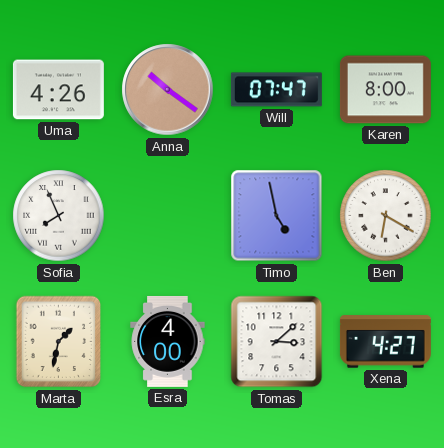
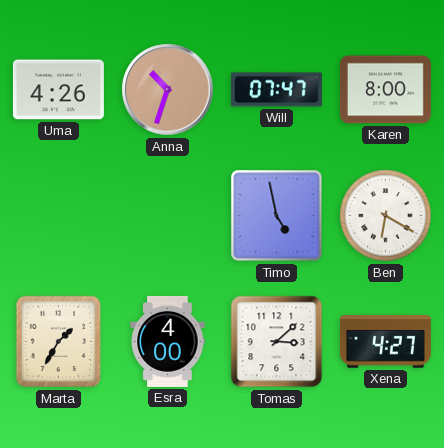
Anna: 10:21 -> 10:33
Sofia: 7:56 -> none
Marta: 1:32 -> 1:35
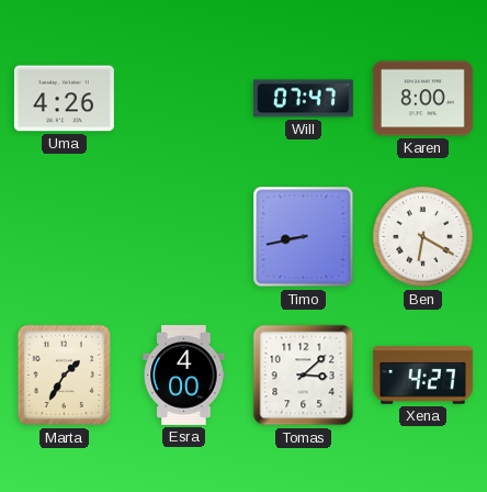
Anna: 10:33 -> none
Timo: 4:58 -> 8:43
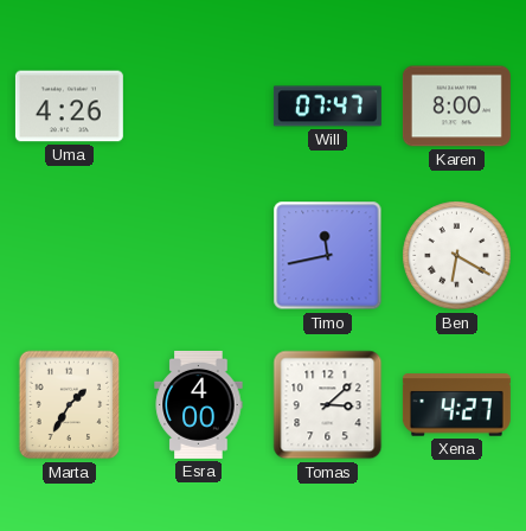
Timo: 8:43 -> 11:43
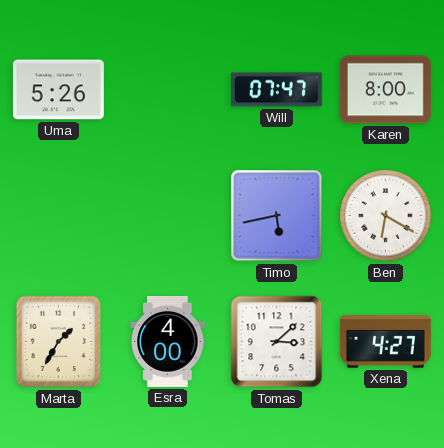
Uma: 4:26 -> 5:26
Timo: 11:43 -> 5:43
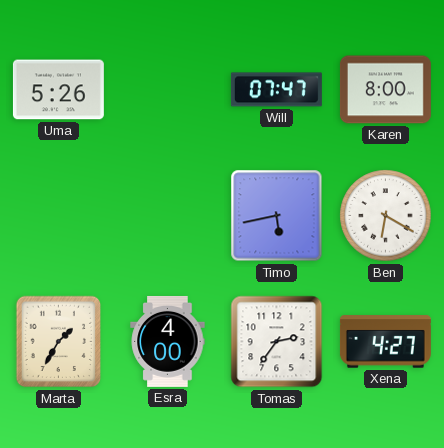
Tomas: 3:08 -> 2:36
